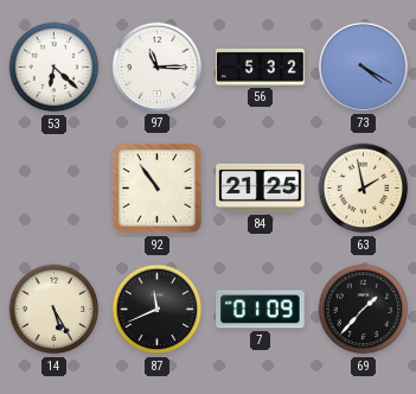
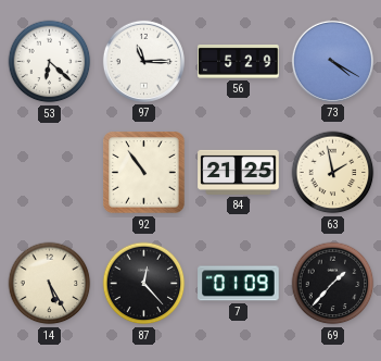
56: 5:32 -> 5:29
87: 11:41 -> 12:23
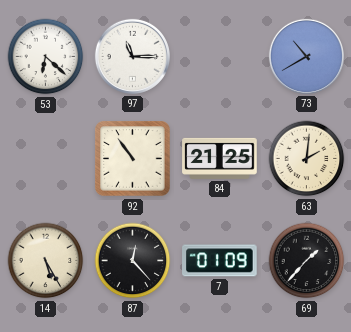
56: 5:29 -> none
73: 4:20 -> 10:40
63: 1:58 -> 2:01
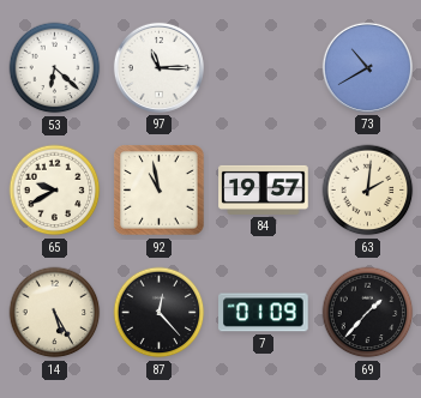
65: none -> 9:40
92: 10:54 -> 10:58
84: 21:25 -> 19:57
